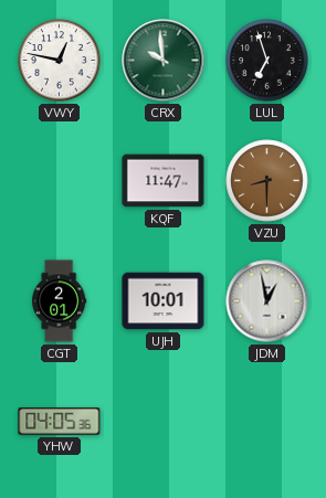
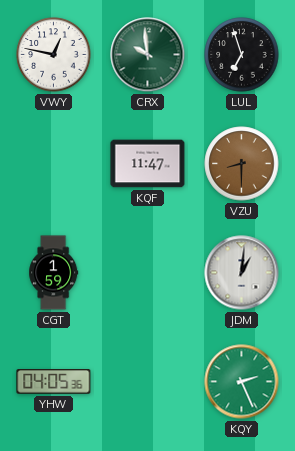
CGT: 2:01 -> 1:59
UJH: 10:01 -> none
JDM: 12:58 -> 1:01
KQY: none -> 2:26
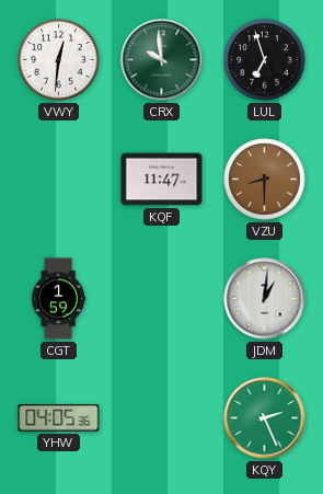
VWY: 12:47 -> 12:31
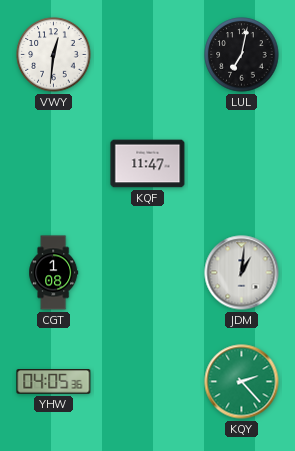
CRX: 9:59 -> none
LUL: 6:57 -> 7:02
VZU: 8:30 -> none
CGT: 1:59 -> 1:08
KQY: 2:26 -> 2:23
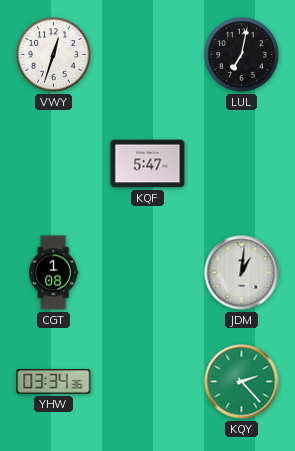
VWY: 12:31 -> 12:33
KQF: 11:47 -> 5:47
YHW: 04:05 -> 03:34
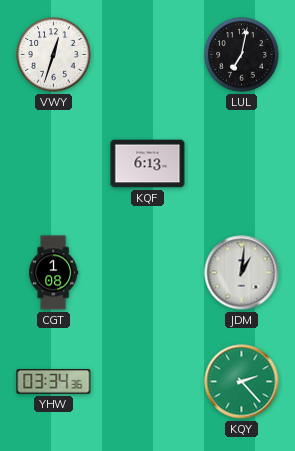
KQF: 5:47 -> 6:13
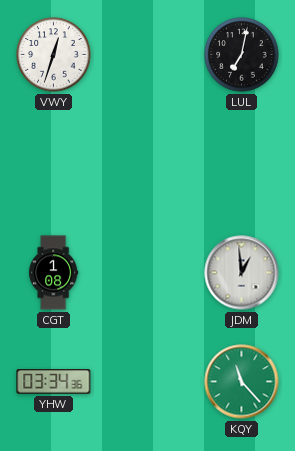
KQF: 6:13 -> none
JDM: 1:01 -> 12:59
KQY: 2:23 -> 11:23
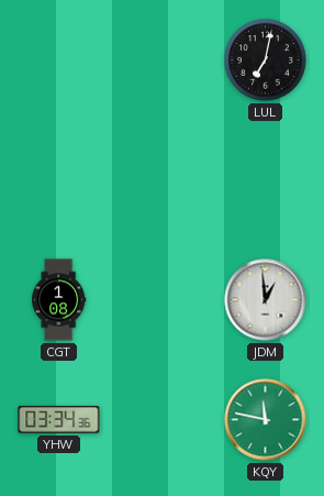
VWY: 12:33 -> none
KQY: 11:23 -> 11:47
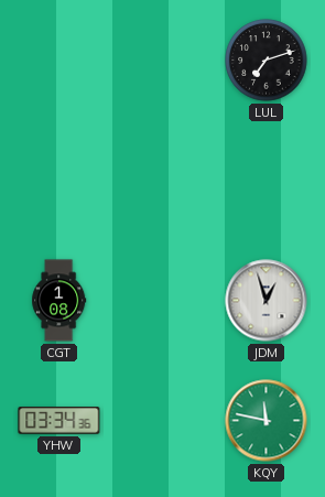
LUL: 7:02 -> 7:12
JDM: 12:59 -> 12:57
